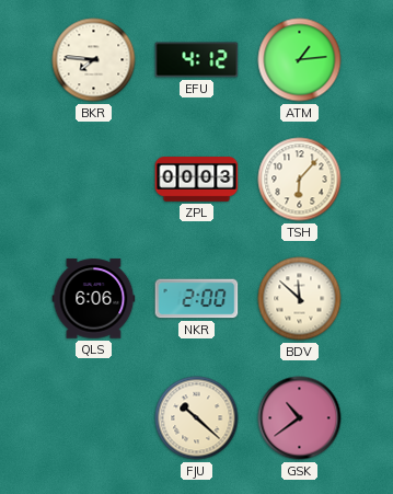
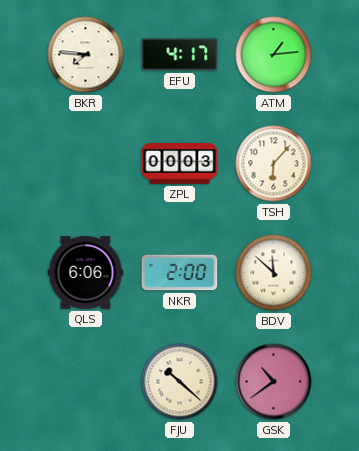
EFU: 4:12 -> 4:17
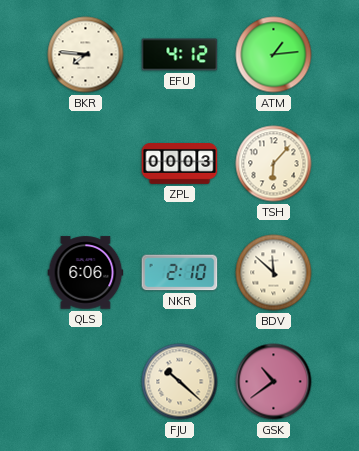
EFU: 4:17 -> 4:12
NKR: 2:00 -> 2:10
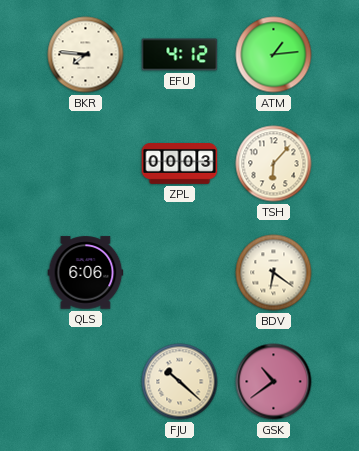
NKR: 2:10 -> none
BDV: 11:52 -> 6:21
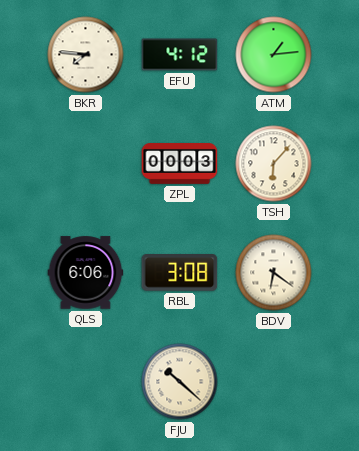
RBL: none -> 3:08
GSK: 10:39 -> none
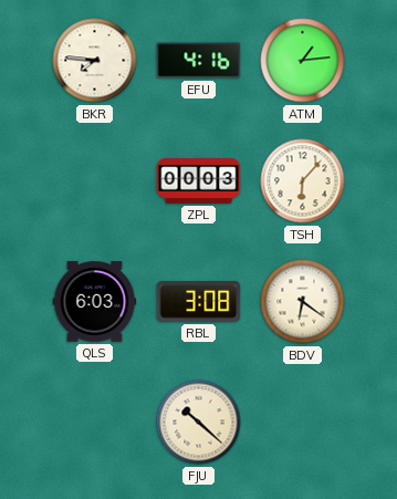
EFU: 4:12 -> 4:16
QLS: 6:06 -> 6:03
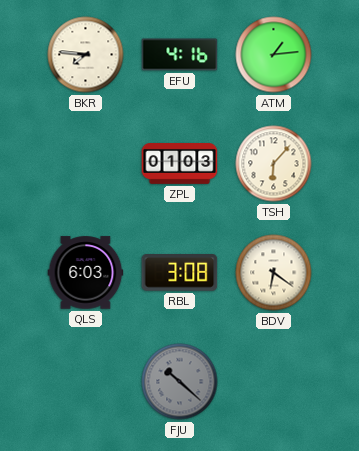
ZPL: 00:03 -> 01:03
FJU dial: cream -> grey
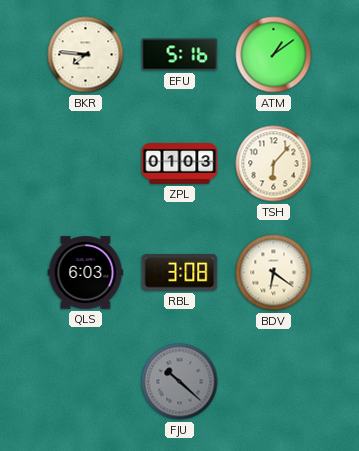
EFU: 4:16 -> 5:16
ATM: 1:14 -> 1:09
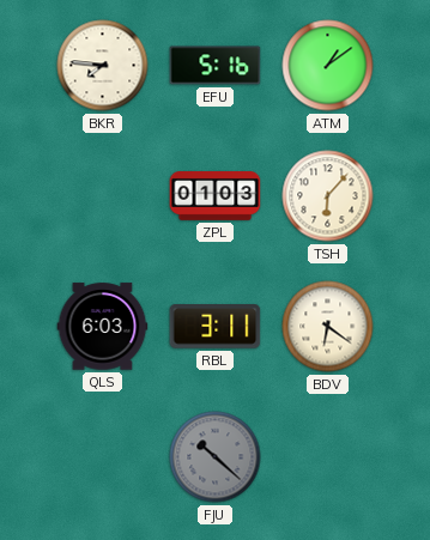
RBL: 3:08 -> 3:11
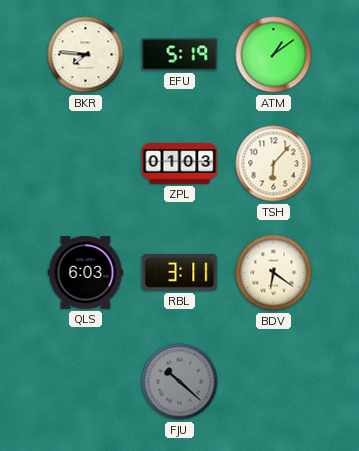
EFU: 5:16 -> 5:19
